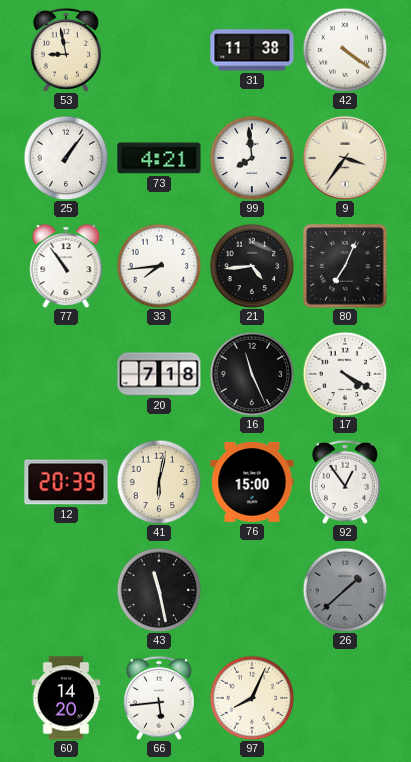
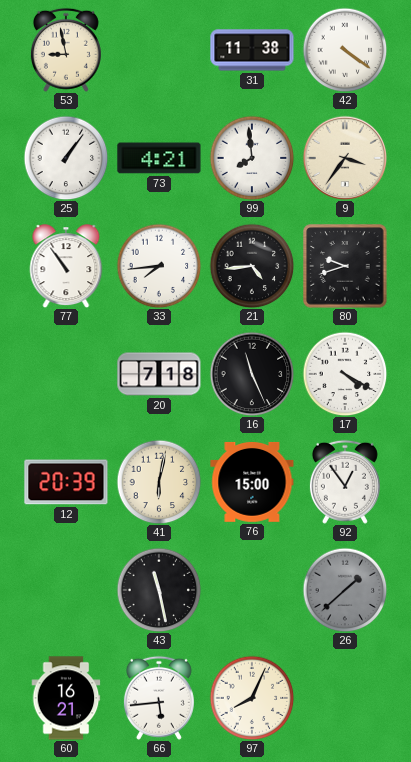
80: 7:04 -> 9:42
60: 14:20 -> 16:21
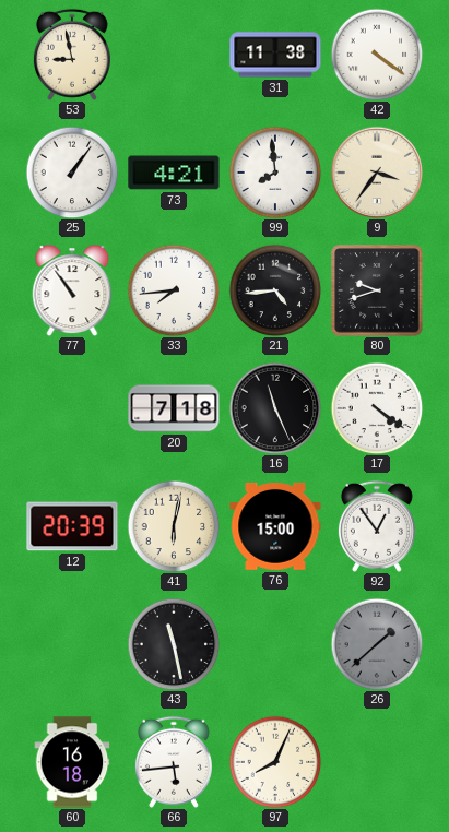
17: 4:20 -> 4:21
60: 16:21 -> 16:18
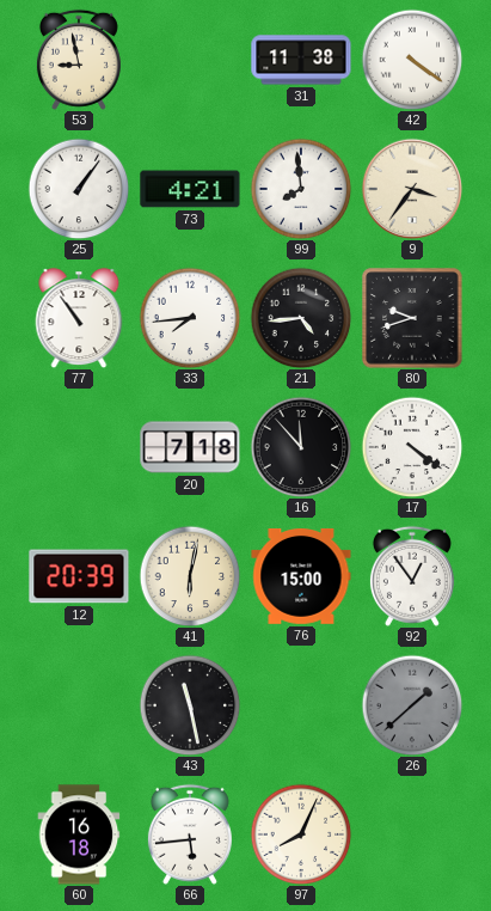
16: 11:26 -> 11:53
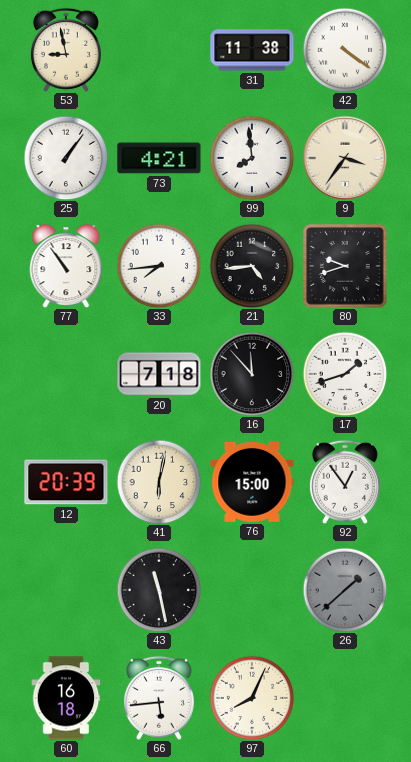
17: 4:21 -> 1:42
